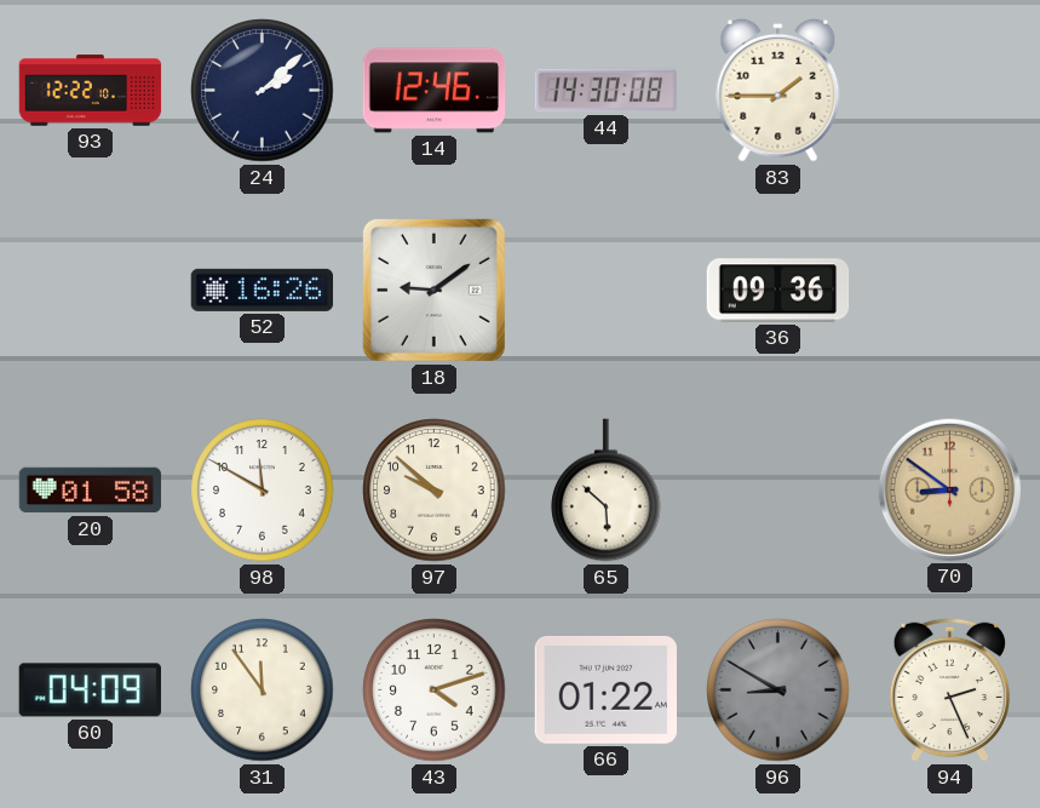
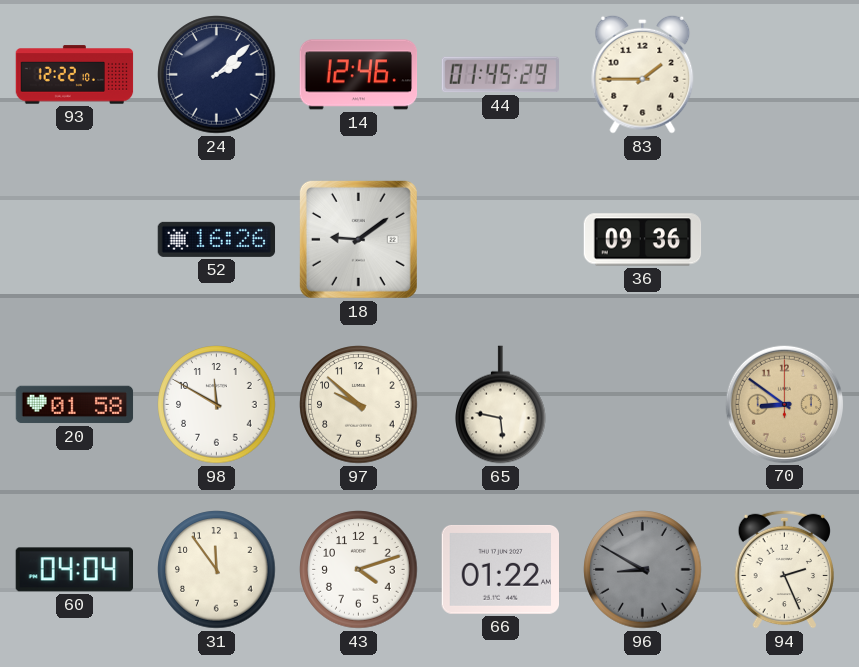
44: 14:30 -> 01:45
65: 5:52 -> 5:47
60: 04:09 -> 04:04
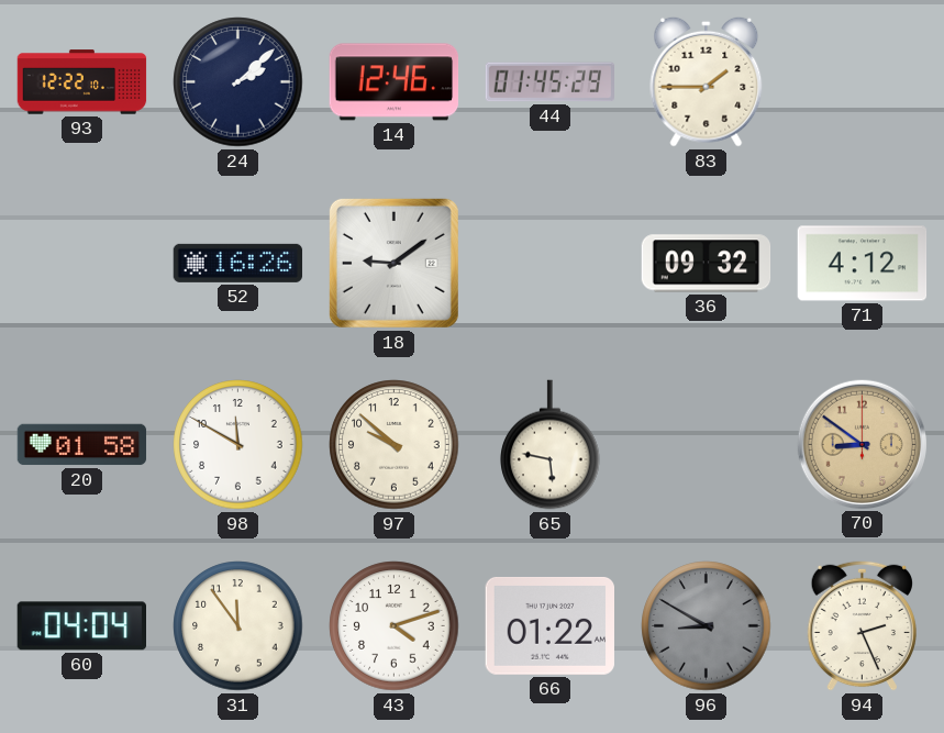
36: 09:36 -> 09:32
71: none -> 4:12
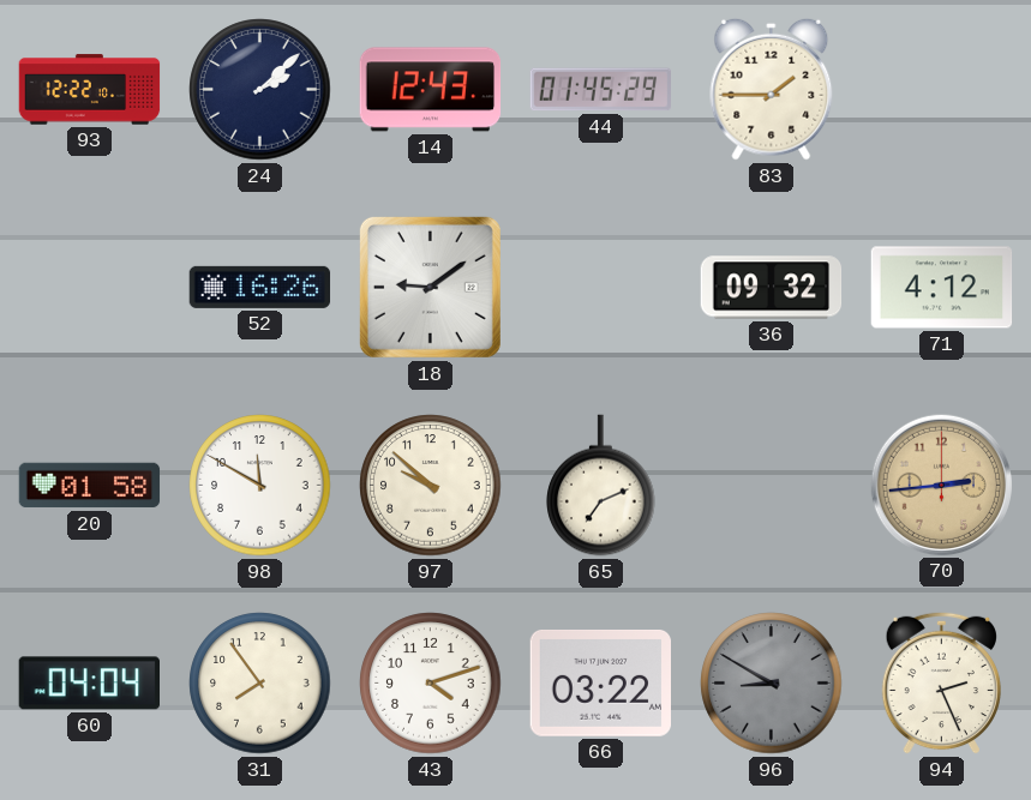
14: 12:46 -> 12:43
65: 5:47 -> 7:11
70: 8:51 -> 2:44
31: 11:54 -> 7:54
66: 01:22 -> 03:22
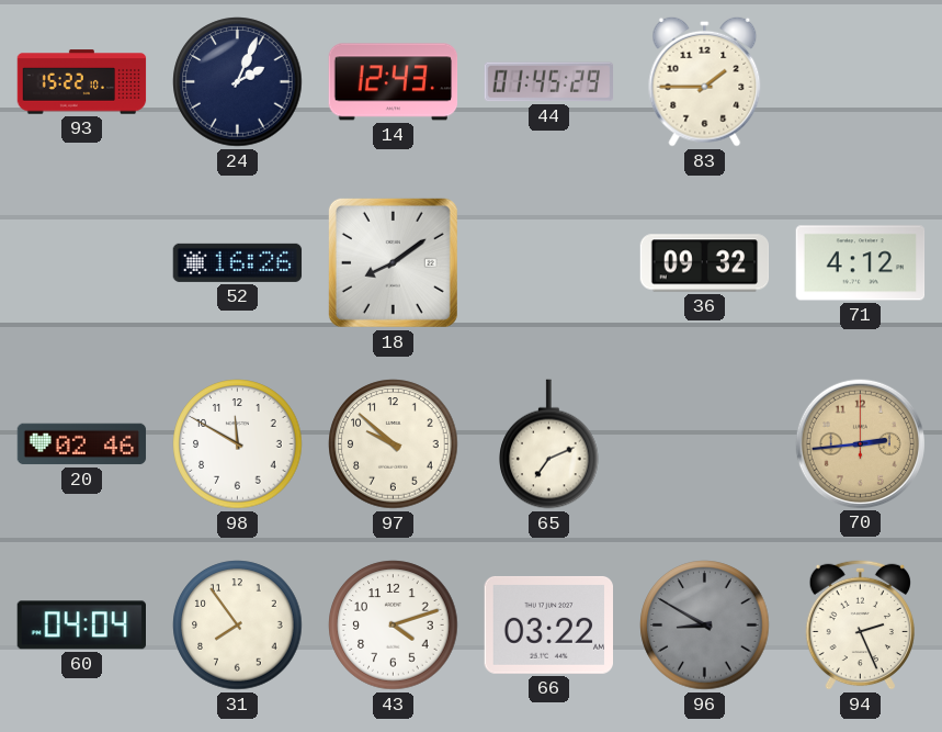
93: 12:22 -> 15:22
24: 2:08 -> 2:04
18: 9:09 -> 8:09
20: 01:58 -> 02:46
